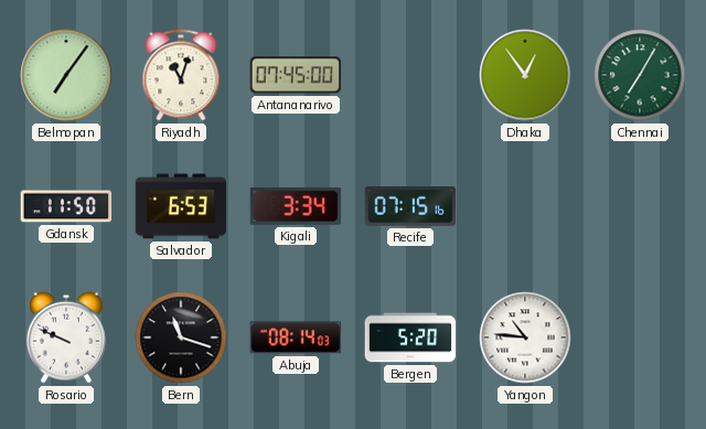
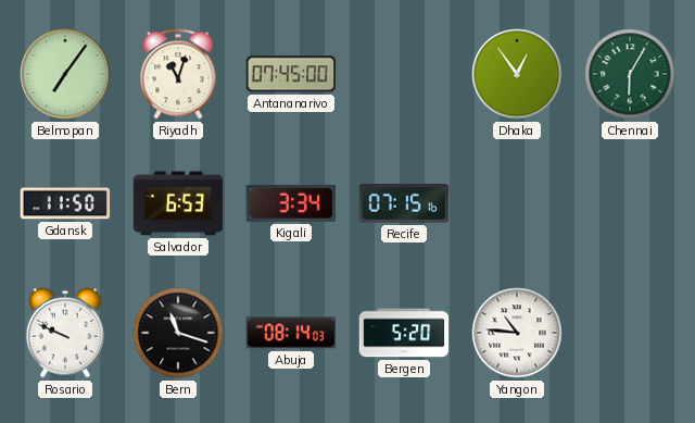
Chennai: 7:05 -> 6:05
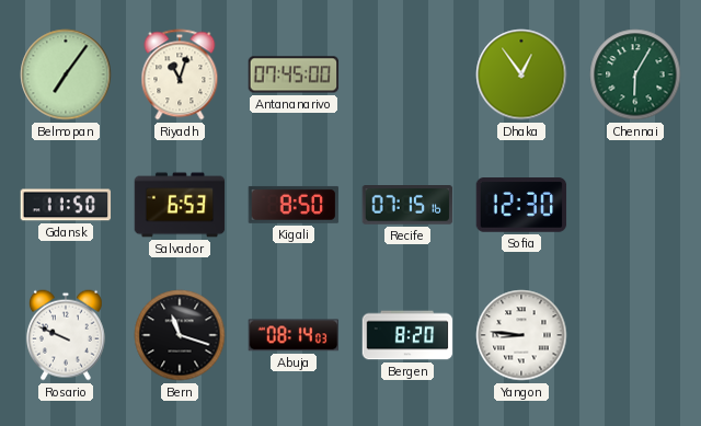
Kigali: 3:34 -> 8:50
Sofia: none -> 12:30
Bergen: 5:20 -> 8:20
Yangon: 10:46 -> 8:46
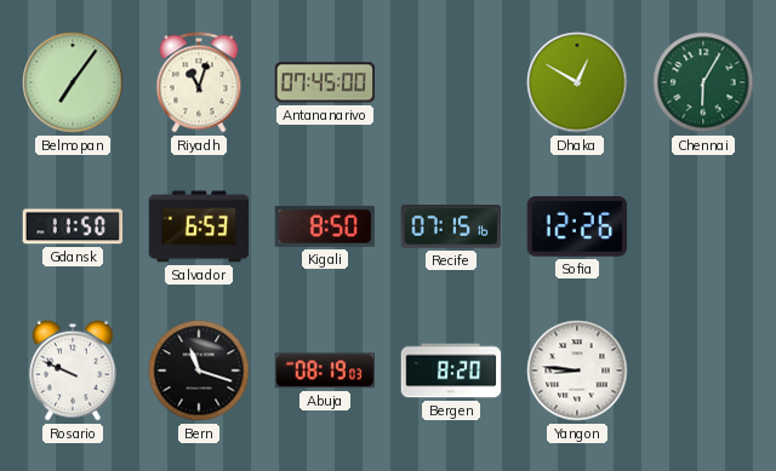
Dhaka: 12:54 -> 12:50
Sofia: 12:30 -> 12:26
Abuja: 08:14 -> 08:19
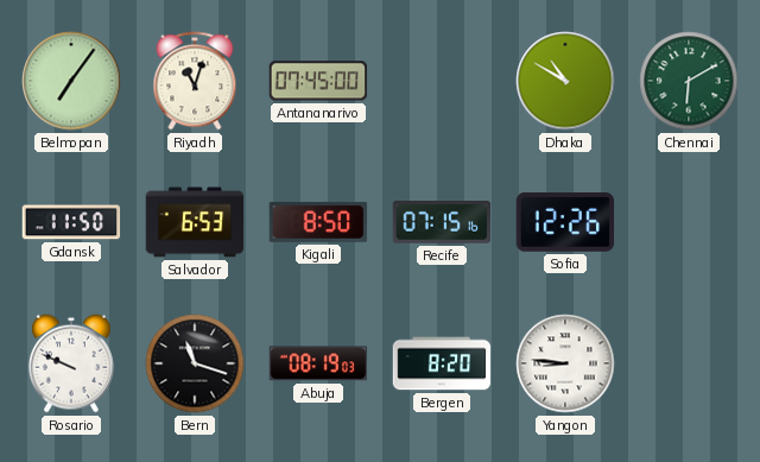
Dhaka: 12:50 -> 10:50
Chennai: 6:05 -> 6:10
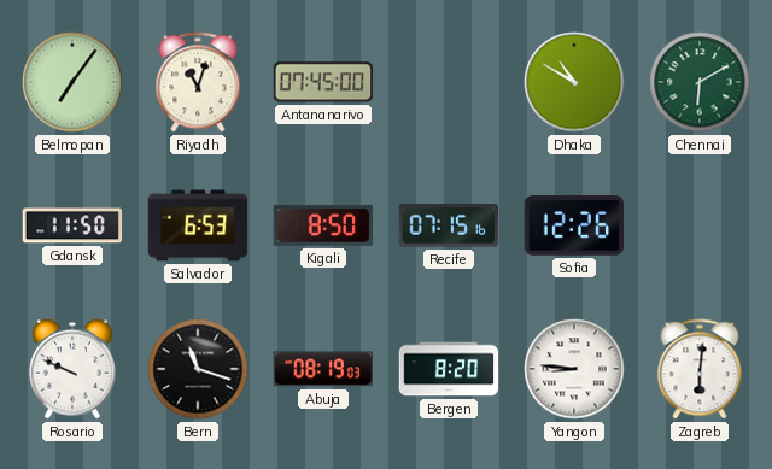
Zagreb: none -> 6:01
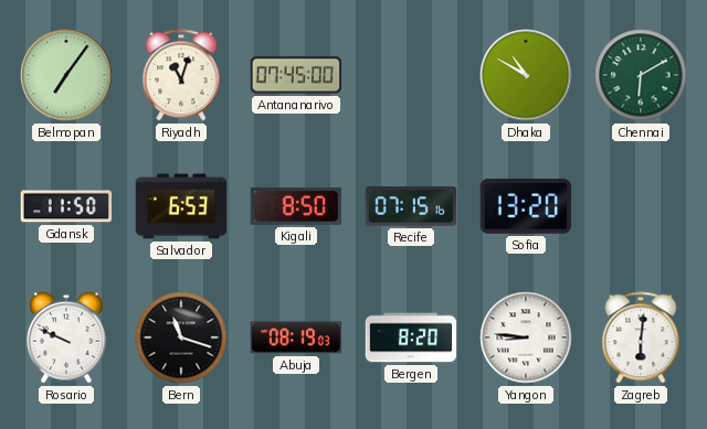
Sofia: 12:26 -> 13:20
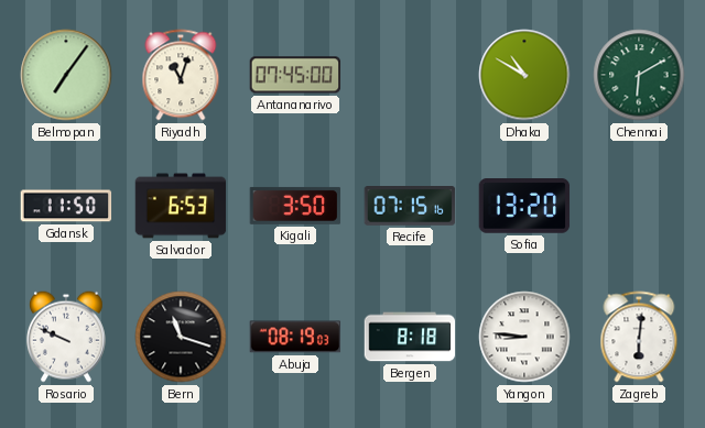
Kigali: 8:50 -> 3:50
Bergen: 8:20 -> 8:18
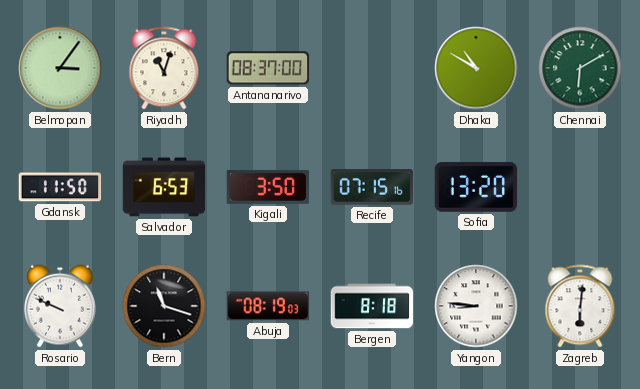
Belmopan: 7:06 -> 3:06
Antananarivo: 07:45 -> 08:37
